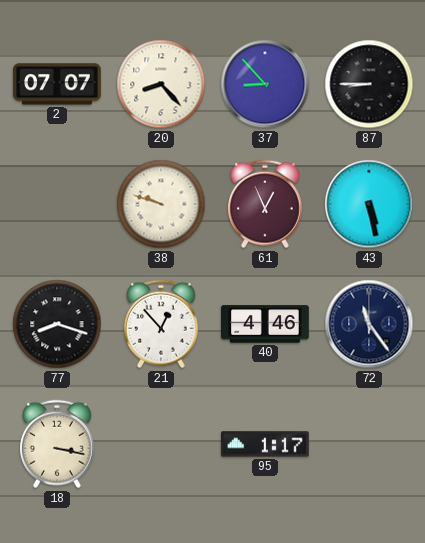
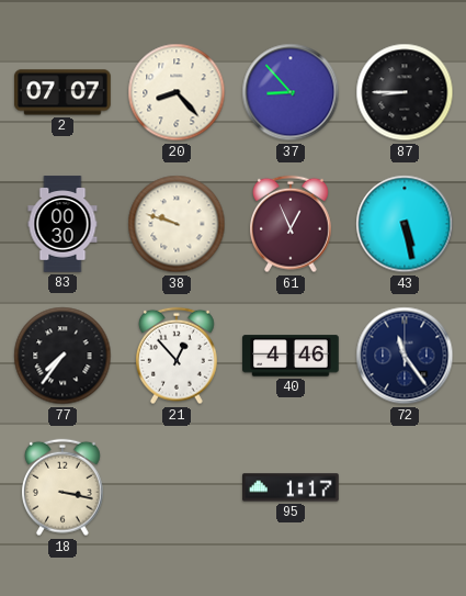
83: none -> 00:30
77: 8:18 -> 7:36
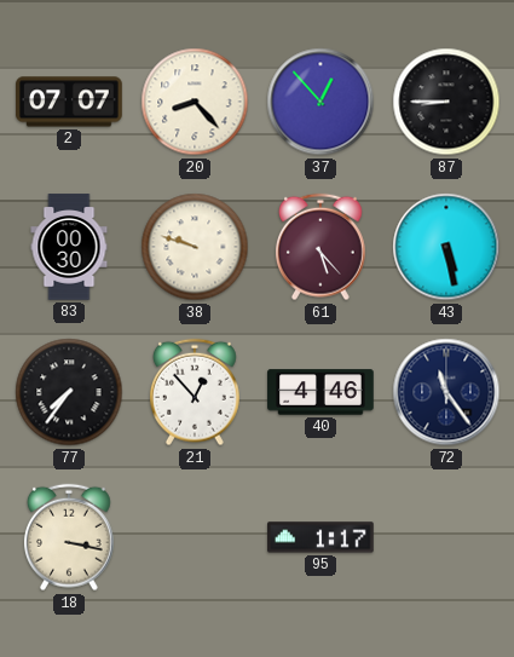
37: 8:53 -> 12:53
61: 12:56 -> 5:23
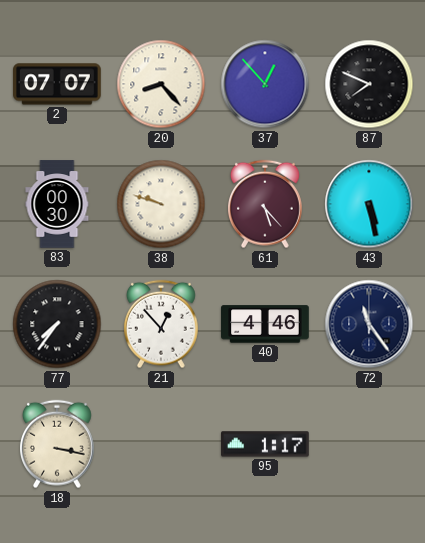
87: 8:45 -> 7:49
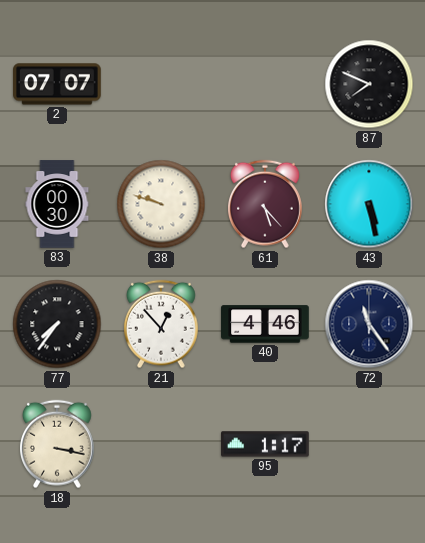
20: 8:23 -> none
37: 12:53 -> none
